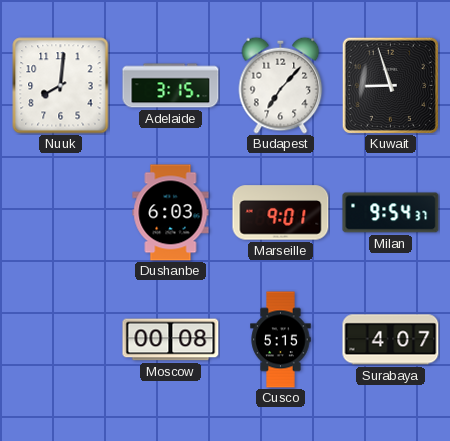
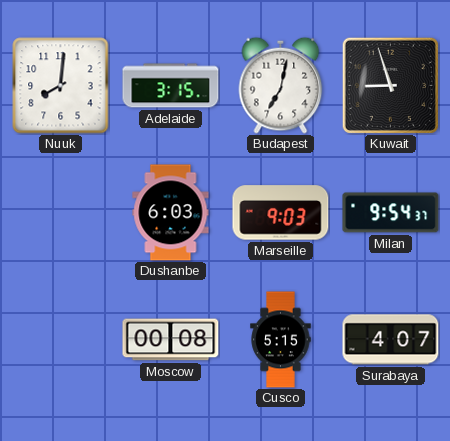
Budapest: 7:07 -> 7:02
Marseille: 9:01 -> 9:03
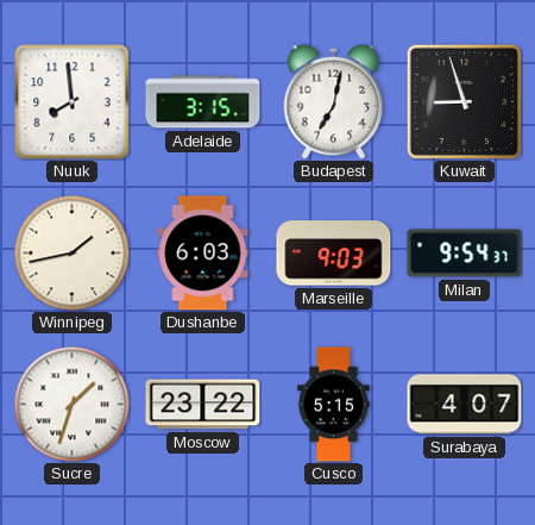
Nuuk: 8:01 -> 7:59
Winnipeg: none -> 1:43
Sucre: none -> 1:33
Moscow: 00:08 -> 23:22
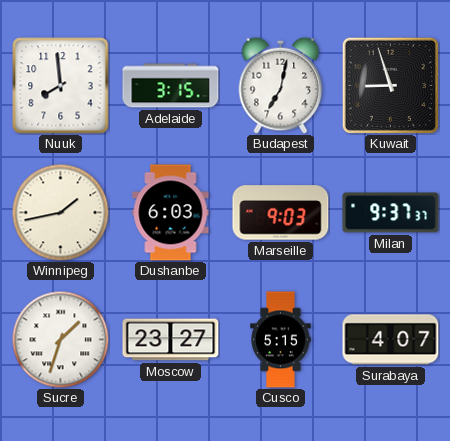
Milan: 9:54 -> 9:37
Moscow: 23:22 -> 23:27
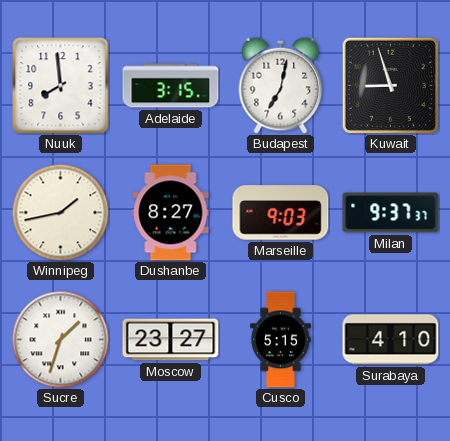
Dushanbe: 6:03 -> 8:27
Surabaya: 4:07 -> 4:10
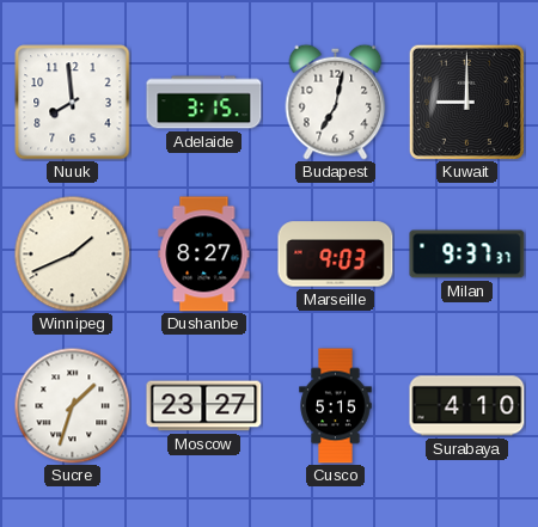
Kuwait: 8:57 -> 9:00
Winnipeg: 1:43 -> 1:41
